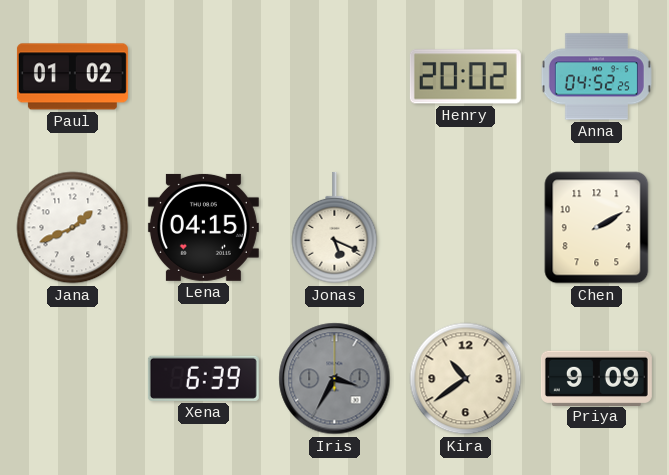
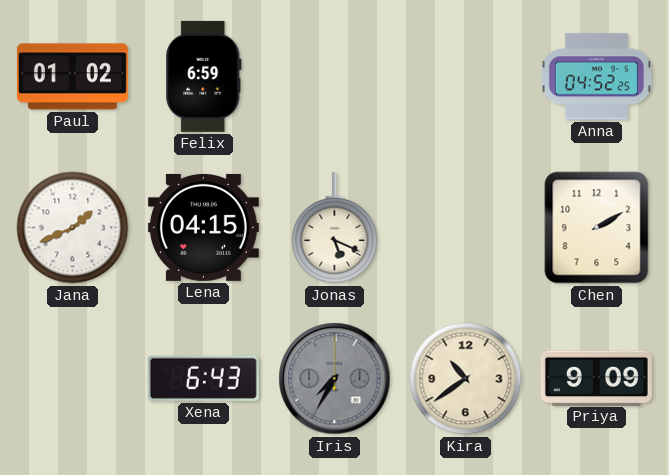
Felix: none -> 6:59
Henry: 20:02 -> none
Xena: 6:39 -> 6:43
Iris: 3:35 -> 7:35
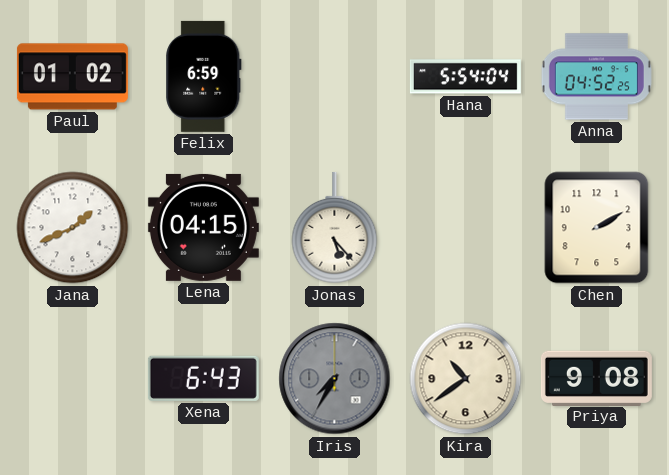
Hana: none -> 5:54
Jonas: 5:19 -> 5:23
Priya: 9:09 -> 9:08
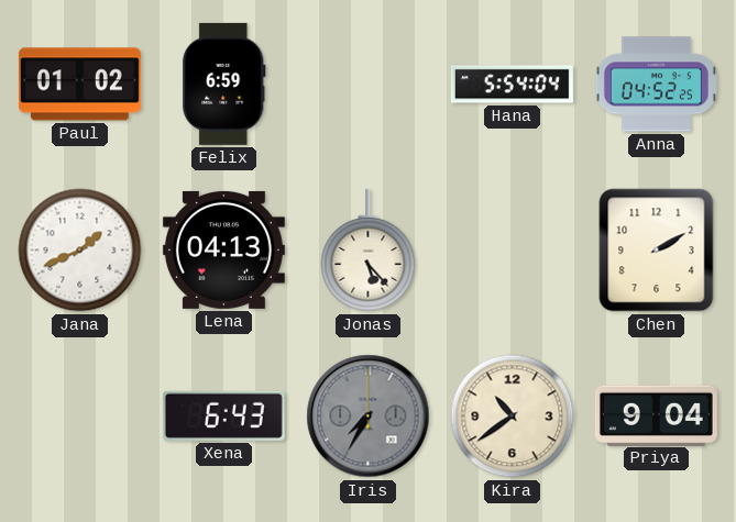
Lena: 04:15 -> 04:13
Priya: 9:08 -> 9:04
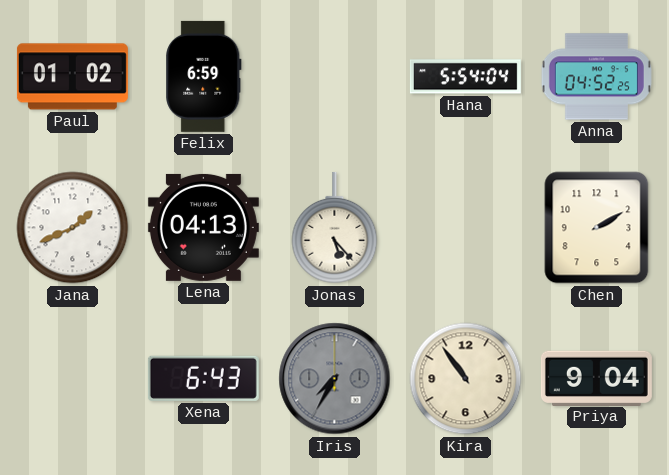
Kira: 10:39 -> 10:54
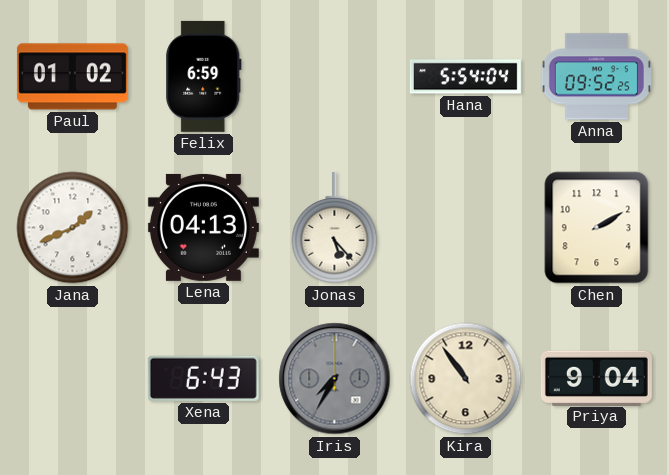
Anna: 04:52 -> 09:52
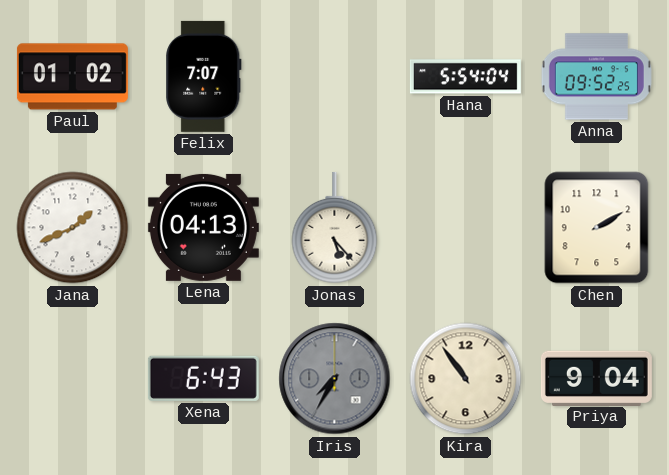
Felix: 6:59 -> 7:07
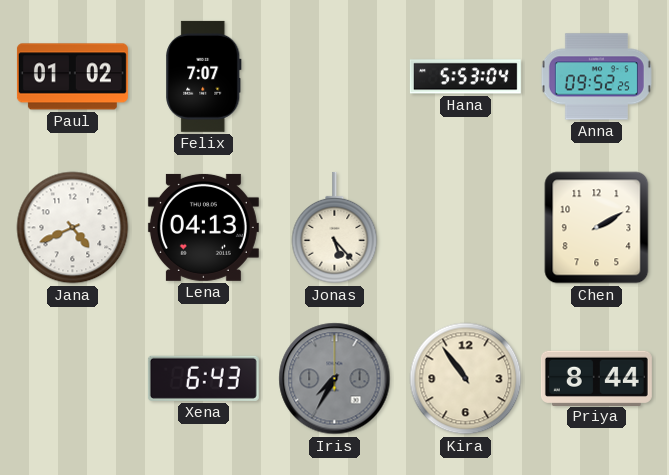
Hana: 5:54 -> 5:53
Jana: 1:41 -> 4:41
Priya: 9:04 -> 8:44
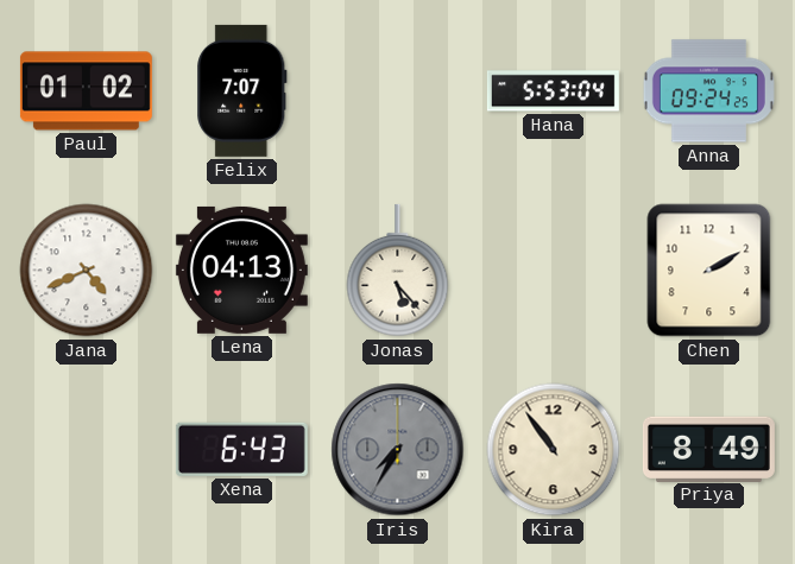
Anna: 09:52 -> 09:24
Priya: 8:44 -> 8:49
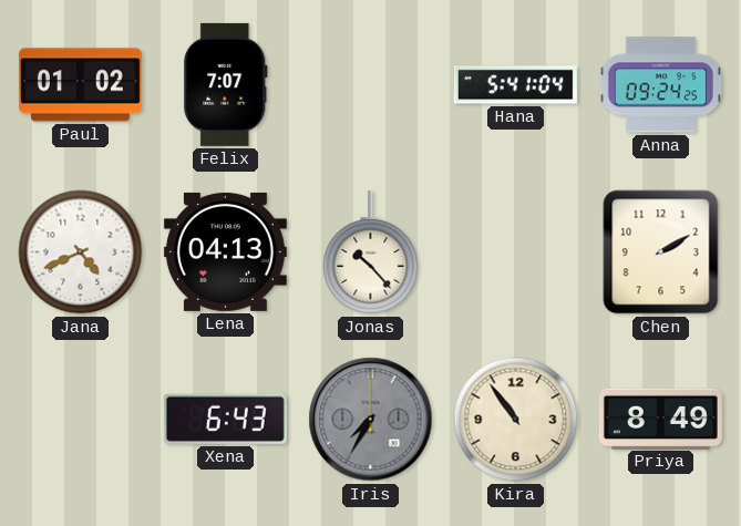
Hana: 5:53 -> 5:41
Jonas: 5:23 -> 10:23
